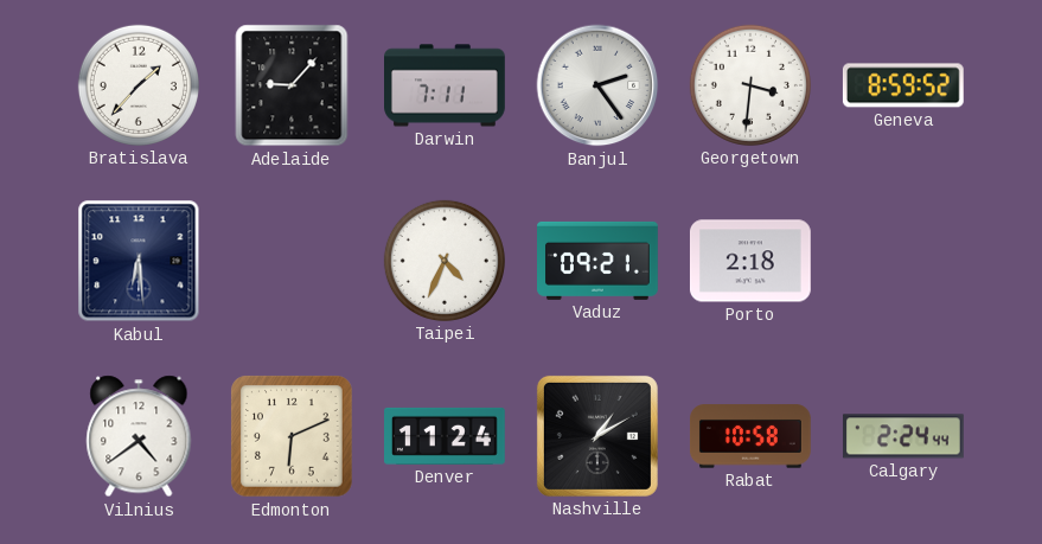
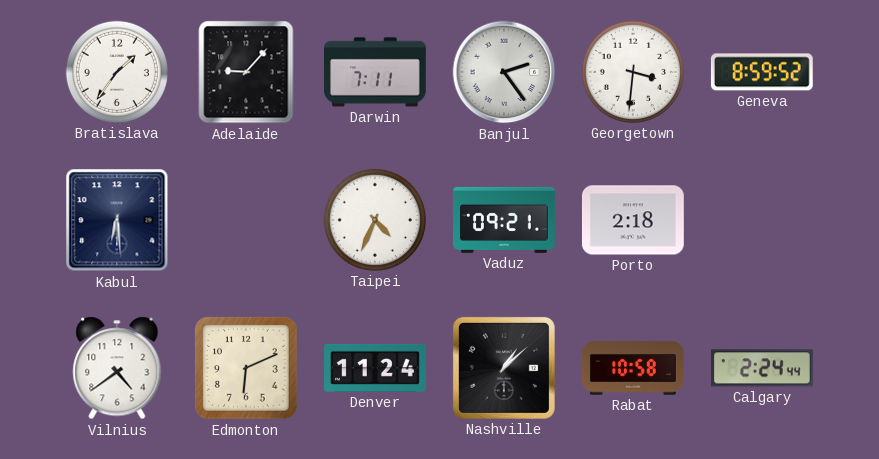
Bratislava: 1:37 -> 1:36
Nashville: 1:10 -> 1:08
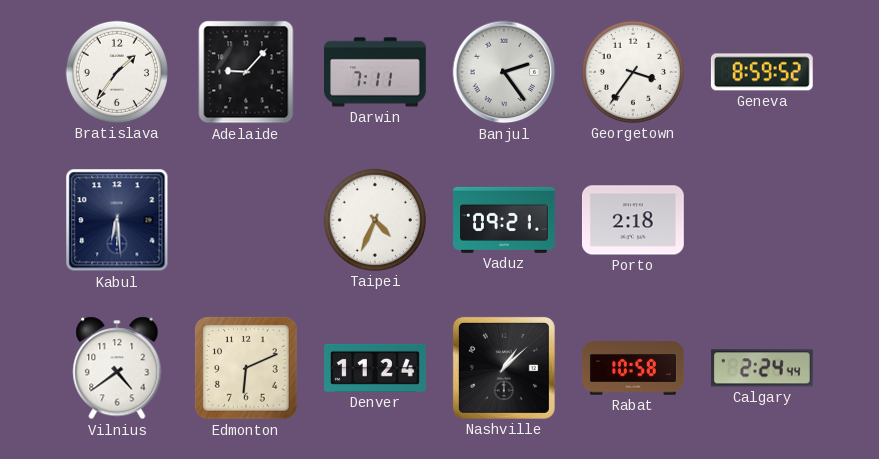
Georgetown: 3:31 -> 3:36
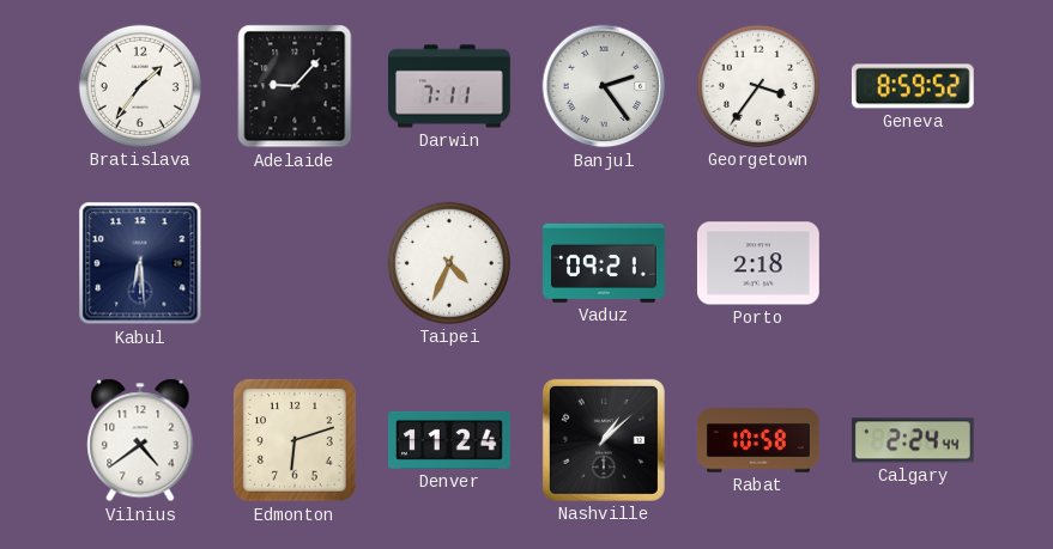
Edmonton: 6:11 -> 6:12
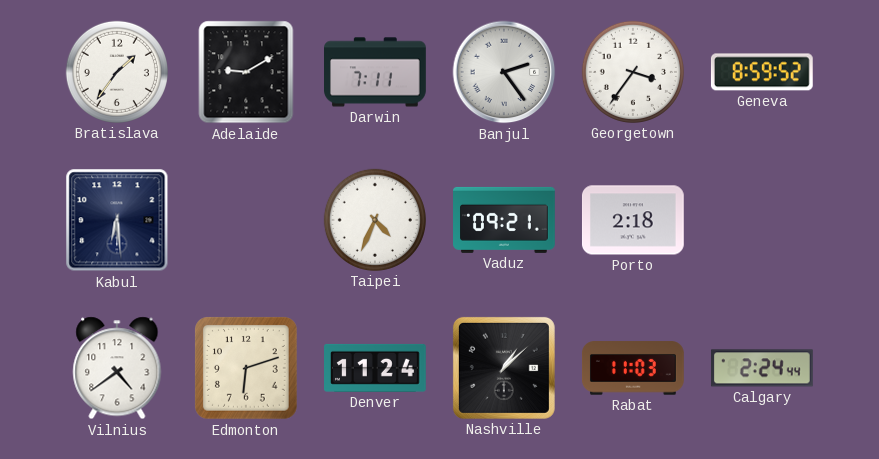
Adelaide: 9:07 -> 9:10
Rabat: 10:58 -> 11:03
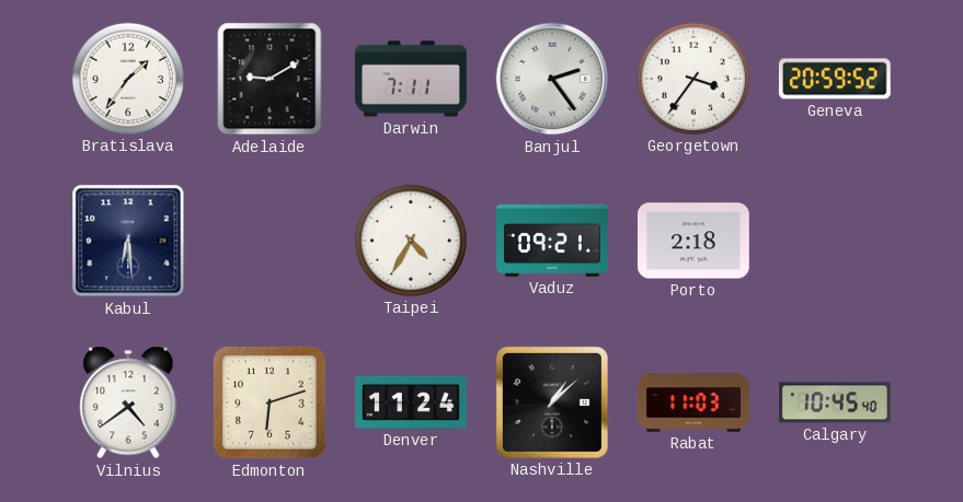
Geneva: 8:59 -> 20:59
Taipei: 4:34 -> 4:35
Calgary: 2:24 -> 10:45
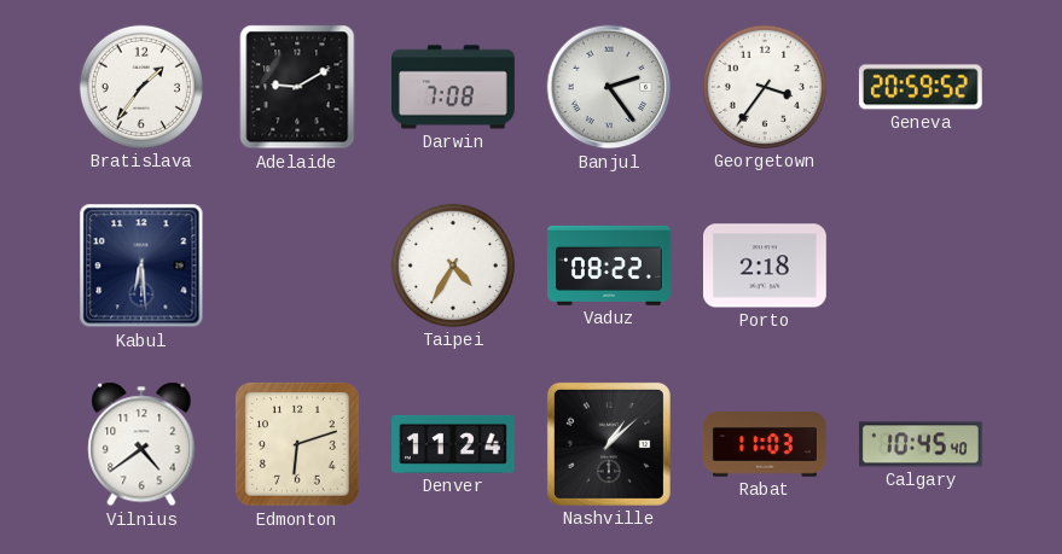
Darwin: 7:11 -> 7:08
Vaduz: 09:21 -> 08:22
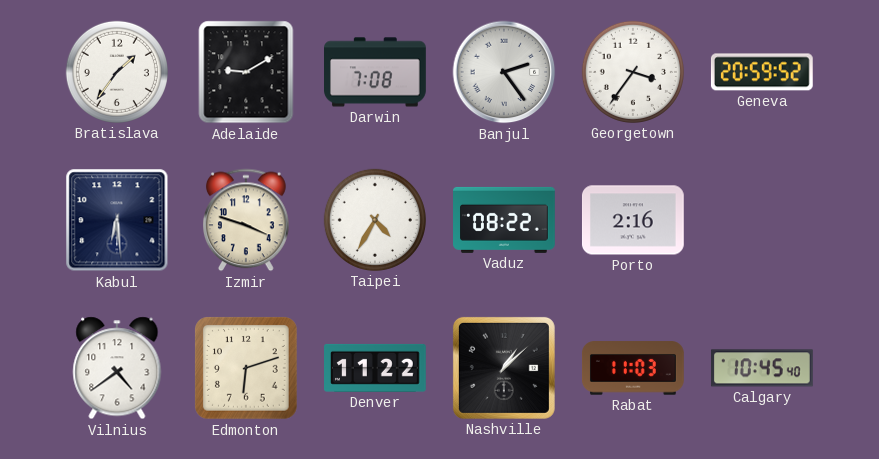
Izmir: none -> 3:48
Porto: 2:18 -> 2:16
Denver: 11:24 -> 11:22
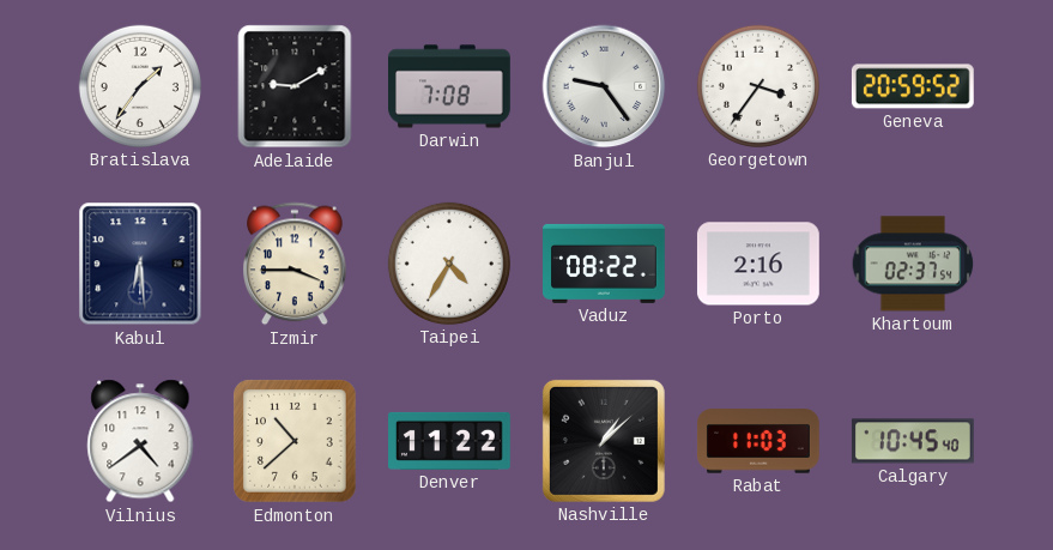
Banjul: 2:24 -> 9:24
Izmir: 3:48 -> 3:45
Khartoum: none -> 02:37
Edmonton: 6:12 -> 10:38
